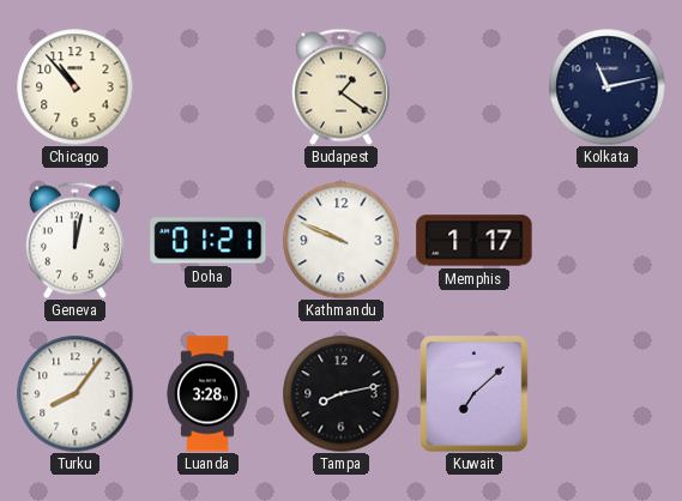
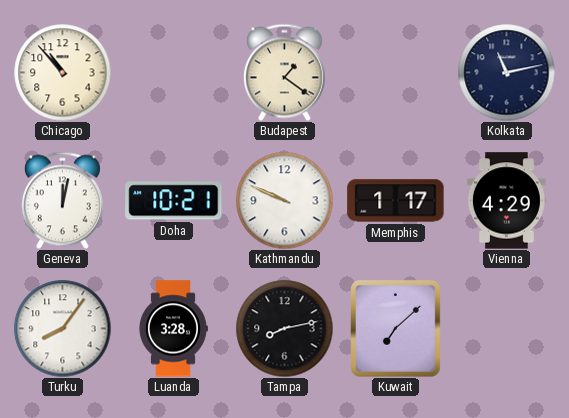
Doha: 01:21 -> 10:21
Vienna: none -> 4:29
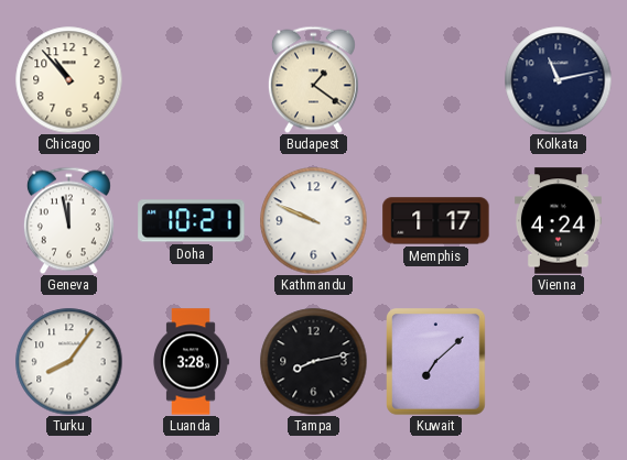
Geneva: 12:02 -> 11:58
Vienna: 4:29 -> 4:24
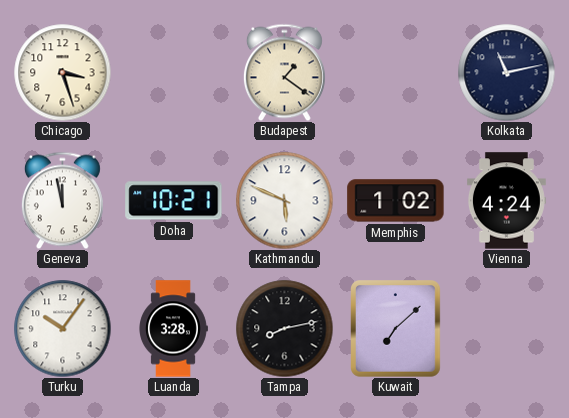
Chicago: 10:53 -> 3:27
Kathmandu: 9:49 -> 5:49
Memphis: 1:17 -> 1:02
Turku: 8:06 -> 10:06
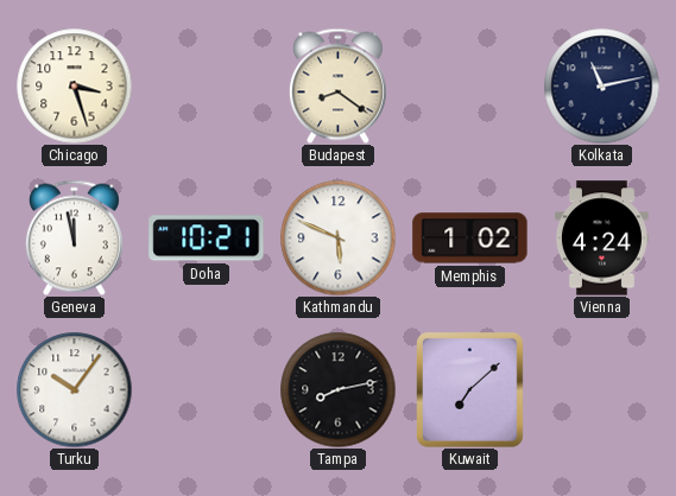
Budapest: 1:21 -> 8:21
Luanda: 3:28 -> none
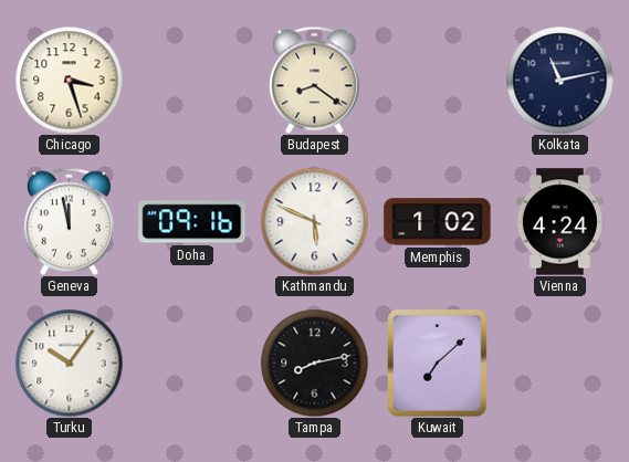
Doha: 10:21 -> 09:16
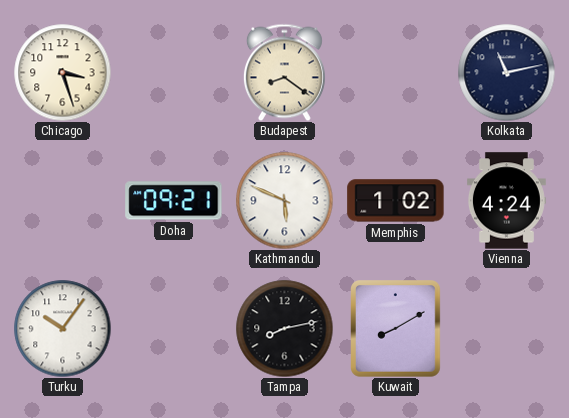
Geneva: 11:58 -> none
Doha: 09:16 -> 09:21
Kuwait: 7:08 -> 8:10
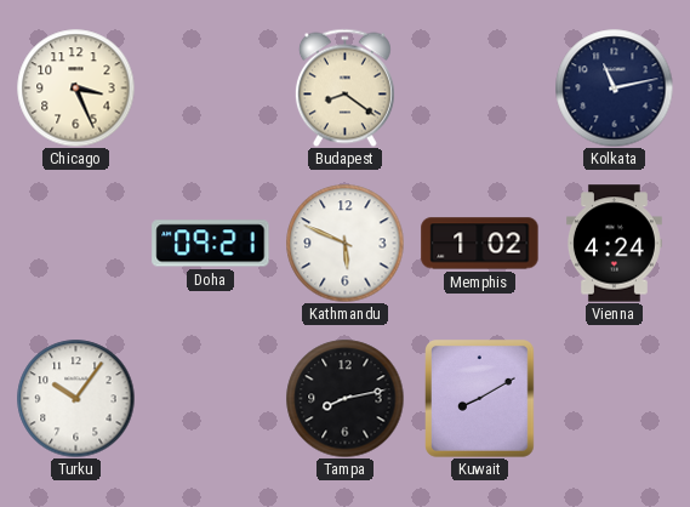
Chicago: 3:27 -> 3:26
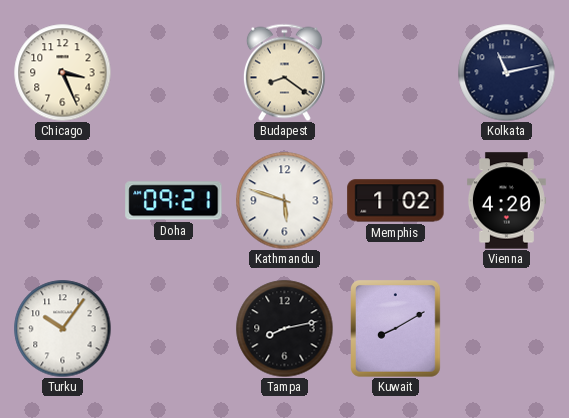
Kathmandu: 5:49 -> 5:48
Vienna: 4:24 -> 4:20
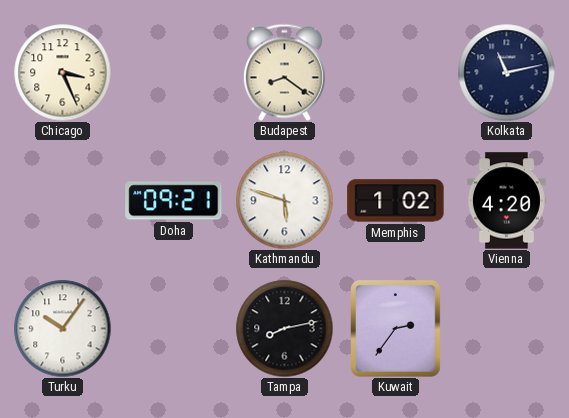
Kuwait: 8:10 -> 2:36
